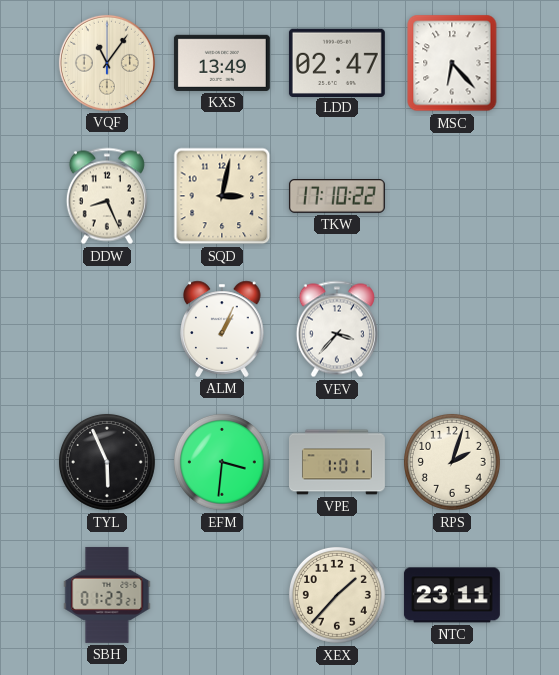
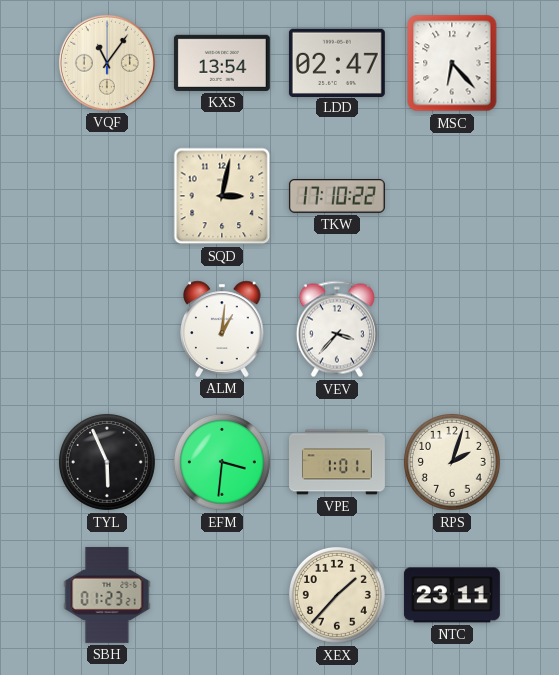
KXS: 13:49 -> 13:54
DDW: 8:26 -> none
ALM: 1:04 -> 1:01
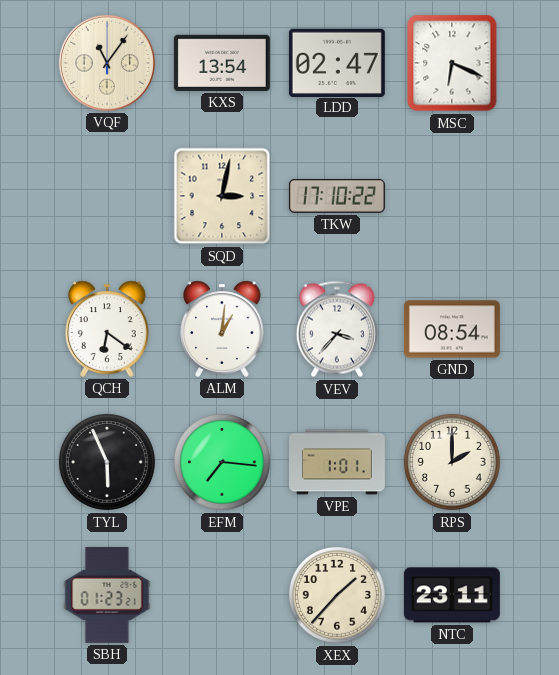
MSC: 6:23 -> 6:19
QCH: none -> 6:21
GND: none -> 08:54
EFM: 3:31 -> 7:16
RPS: 2:03 -> 2:00
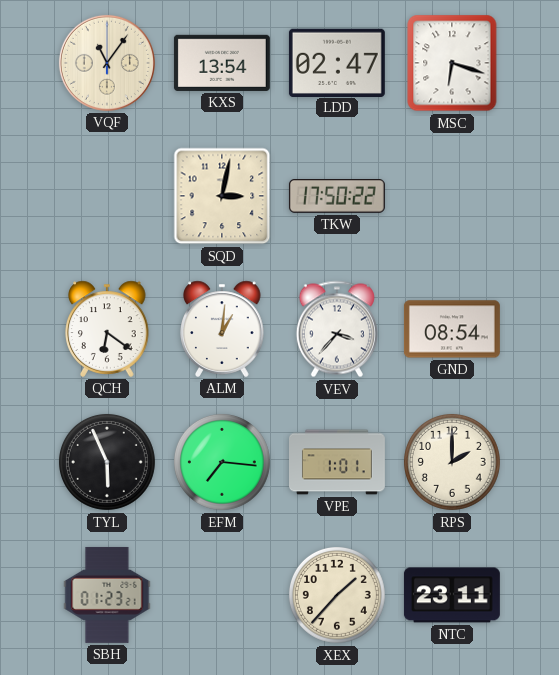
MSC: 6:19 -> 6:18
TKW: 17:10 -> 17:50
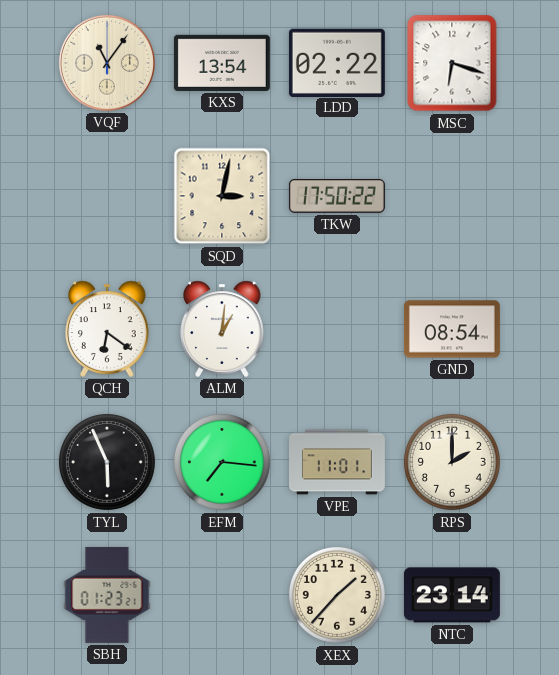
LDD: 02:47 -> 02:22
VEV: 3:37 -> none
VPE: 1:01 -> 11:01
NTC: 23:11 -> 23:14
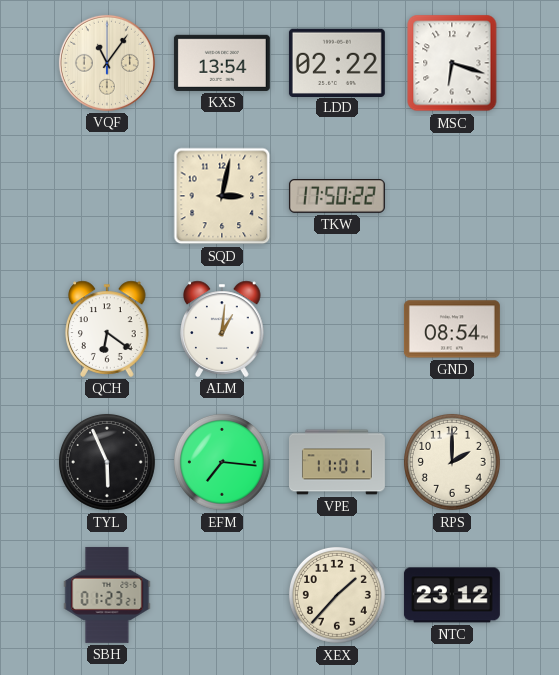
NTC: 23:14 -> 23:12
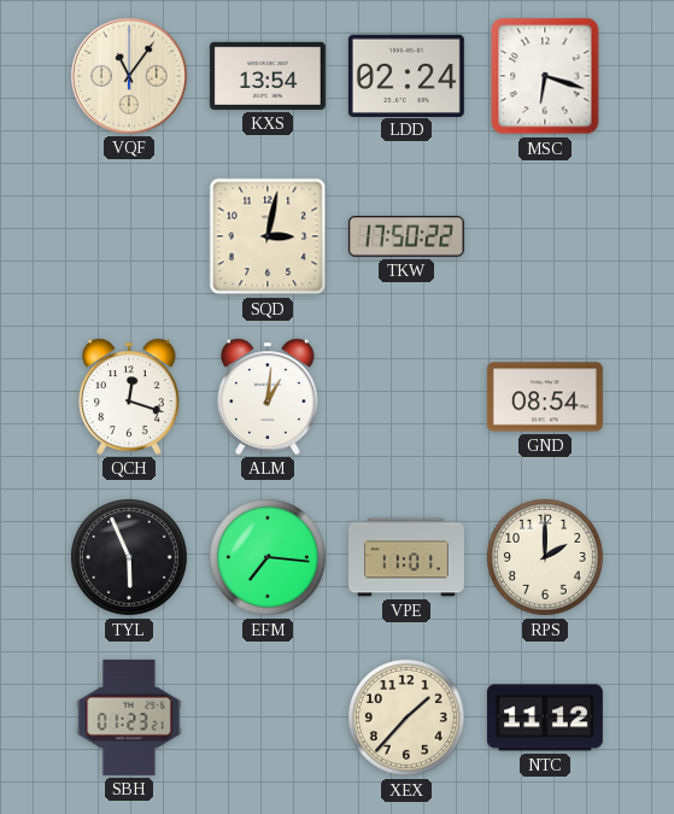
LDD: 02:22 -> 02:24
QCH: 6:21 -> 12:18
NTC: 23:12 -> 11:12
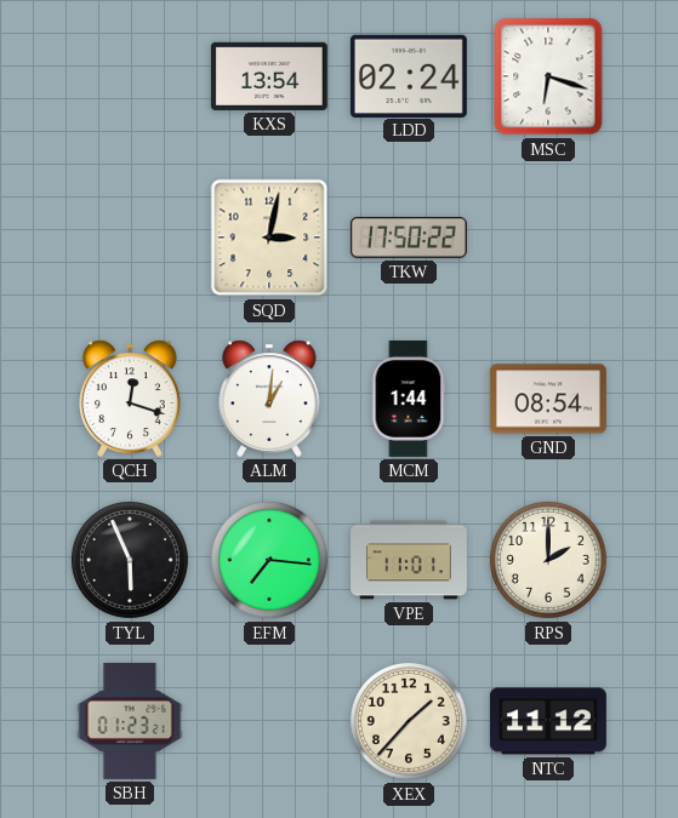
VQF: 11:06 -> none
MCM: none -> 1:44
